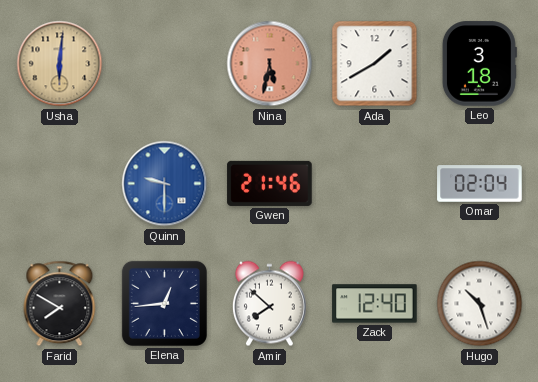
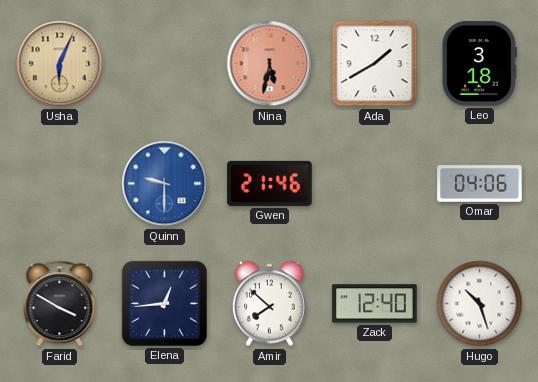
Usha: 6:01 -> 6:04
Omar: 02:04 -> 04:06
Farid: 7:50 -> 3:50
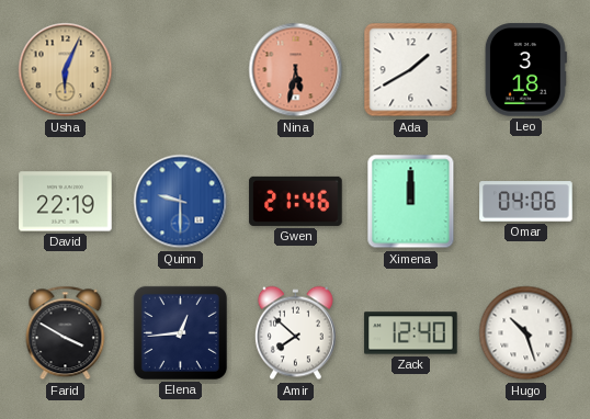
David: none -> 22:19
Ximena: none -> 12:00
